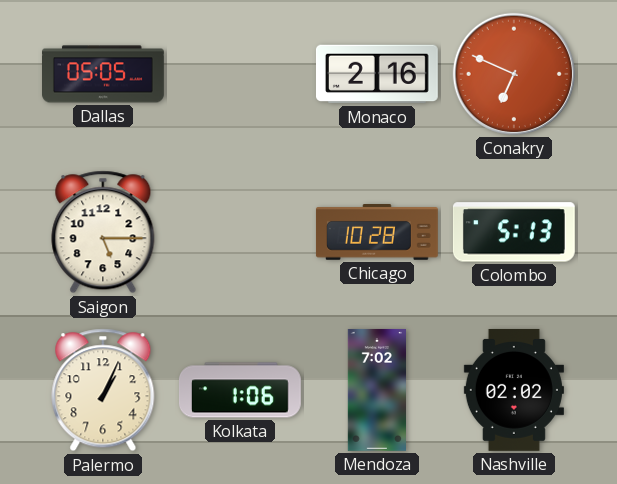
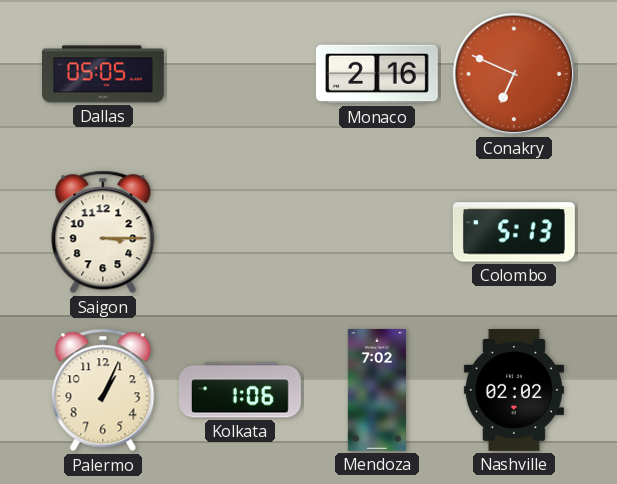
Saigon: 5:15 -> 3:15
Chicago: 10:28 -> none
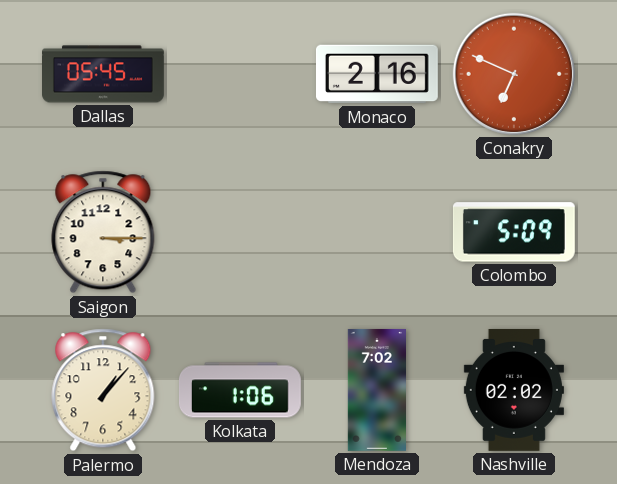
Dallas: 05:05 -> 05:45
Colombo: 5:13 -> 5:09
Palermo: 1:04 -> 1:07
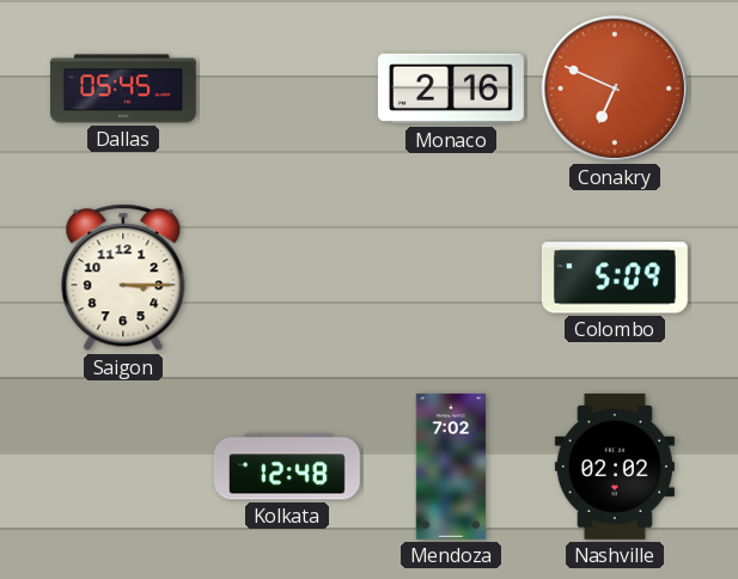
Palermo: 1:07 -> none
Kolkata: 1:06 -> 12:48
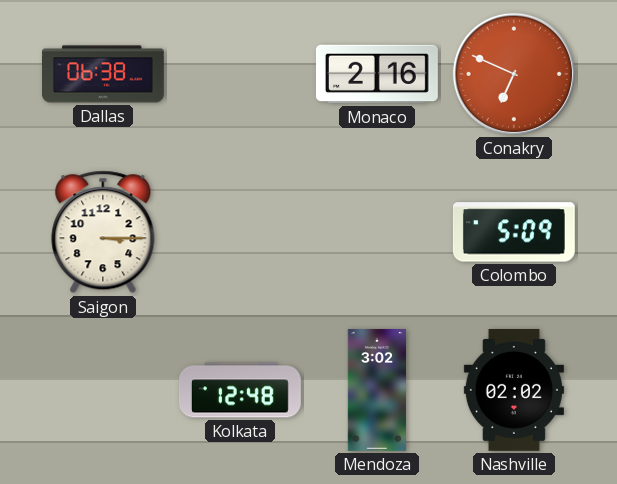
Dallas: 05:45 -> 06:38
Mendoza: 7:02 -> 3:02
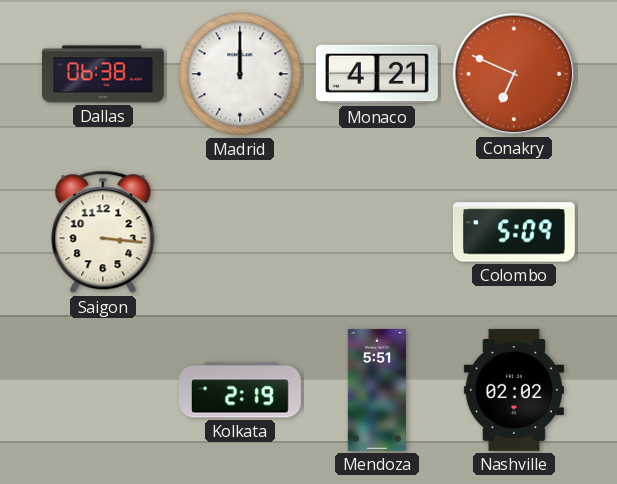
Madrid: none -> 12:00
Monaco: 2:16 -> 4:21
Saigon: 3:15 -> 3:16
Kolkata: 12:48 -> 2:19
Mendoza: 3:02 -> 5:51
